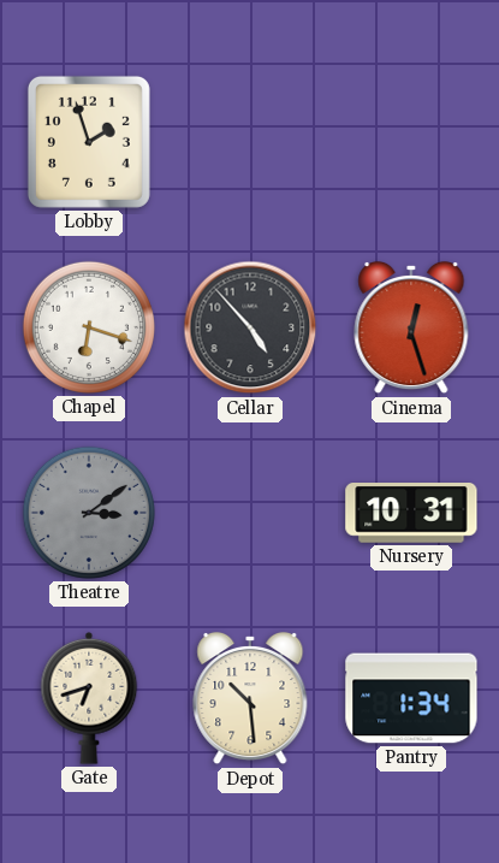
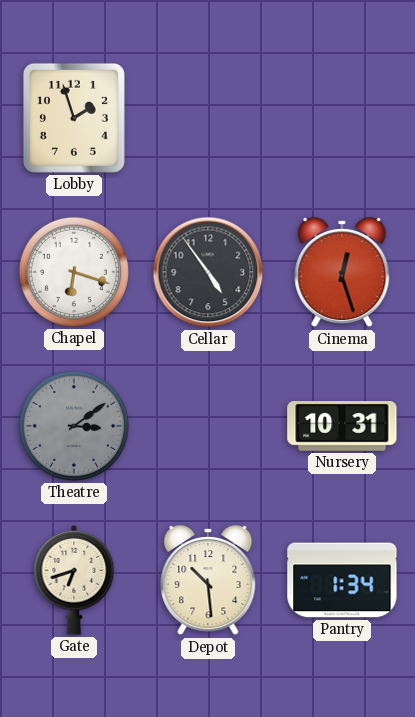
Cellar: 4:53 -> 4:54
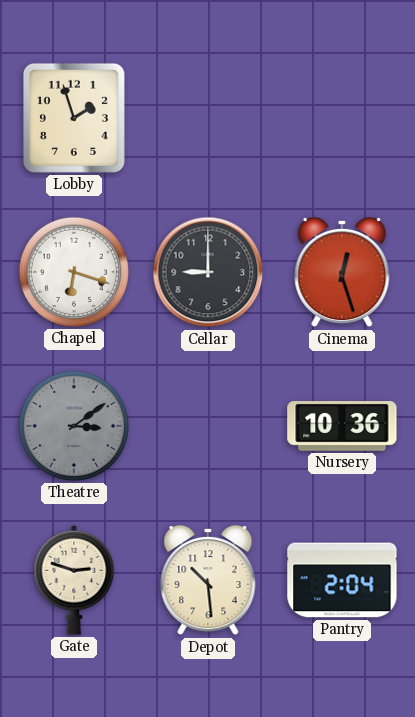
Cellar: 4:54 -> 9:00
Nursery: 10:31 -> 10:36
Gate: 6:42 -> 2:48
Pantry: 1:34 -> 2:04
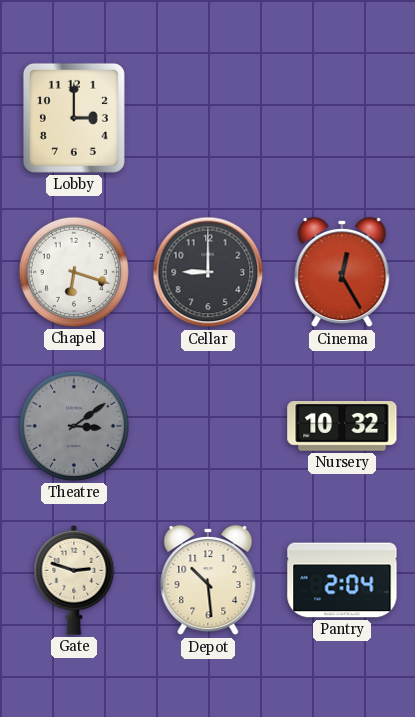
Lobby: 1:57 -> 3:00
Cinema: 12:27 -> 12:25
Nursery: 10:36 -> 10:32
